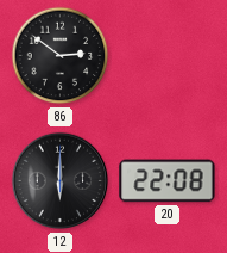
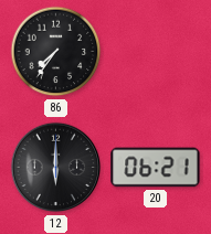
86: 2:51 -> 7:36
20: 22:08 -> 06:21
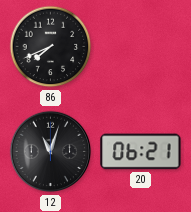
86: 7:36 -> 7:41
12: 6:00 -> 11:03
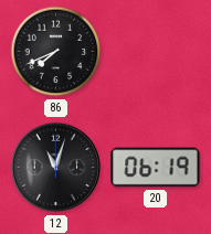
20: 06:21 -> 06:19
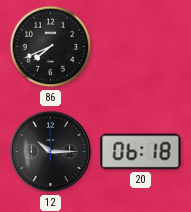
12: 11:03 -> 10:15
20: 06:19 -> 06:18
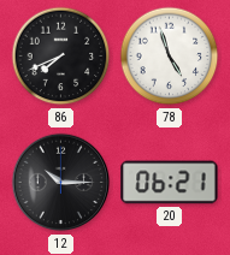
78: none -> 4:57
20: 06:18 -> 06:21
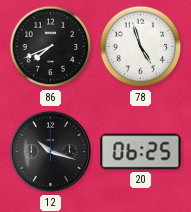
12: 10:15 -> 10:18
20: 06:21 -> 06:25
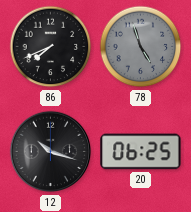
78 dial: white -> grey
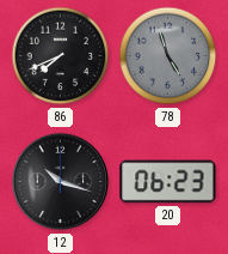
20: 06:25 -> 06:23
